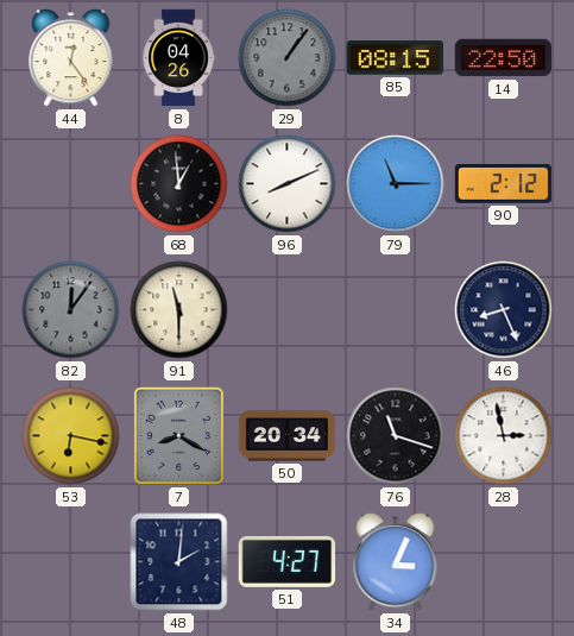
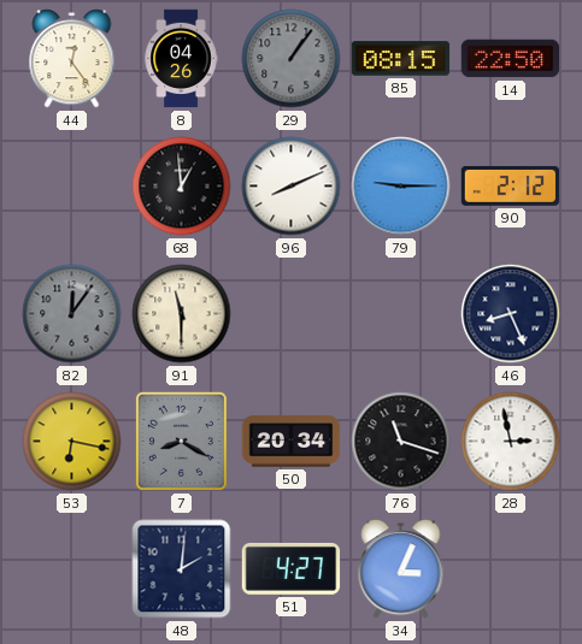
79: 11:15 -> 9:15
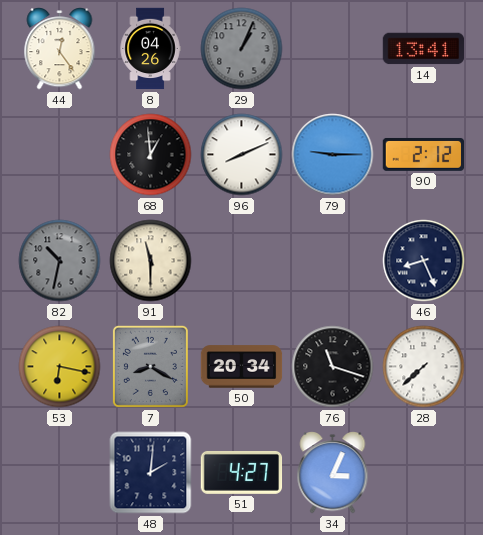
29: 1:06 -> 1:04
85: 08:15 -> none
14: 22:50 -> 13:41
82: 12:06 -> 10:32
28: 2:58 -> 7:38
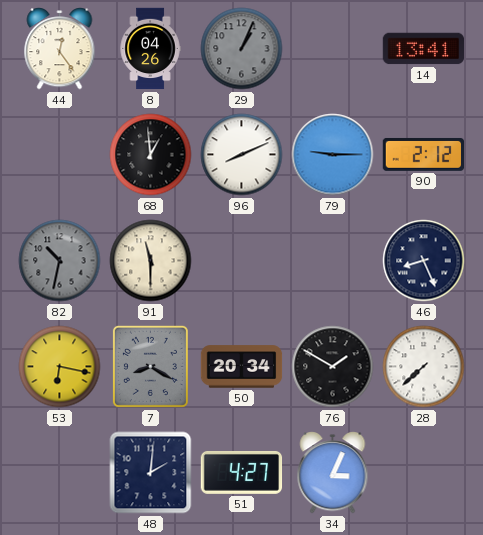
76: 11:18 -> 1:50
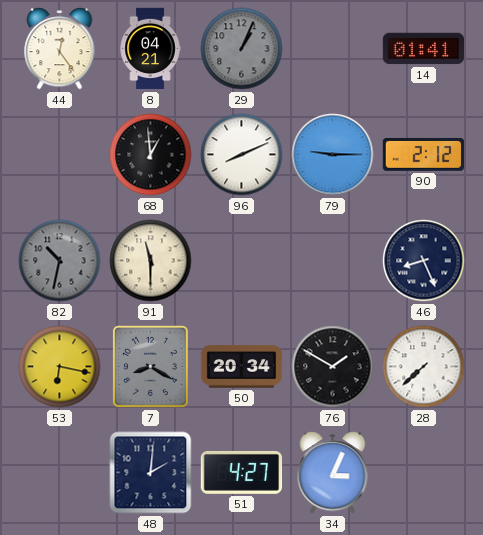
8: 04:26 -> 04:21
14: 13:41 -> 01:41
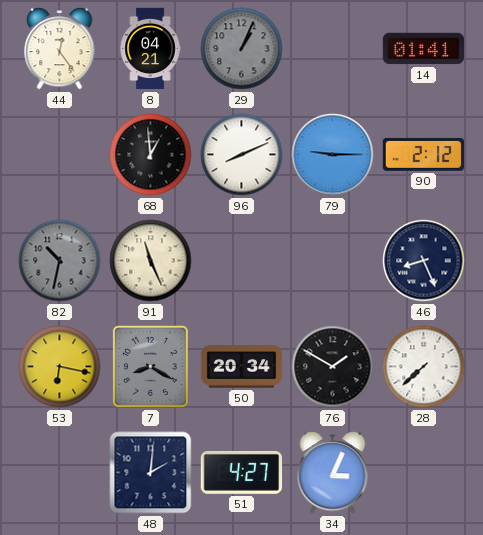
91: 11:30 -> 11:26
